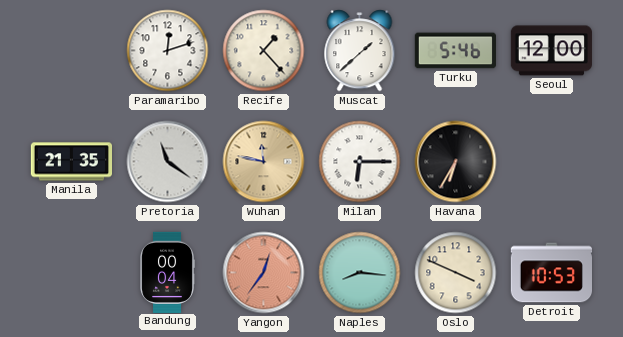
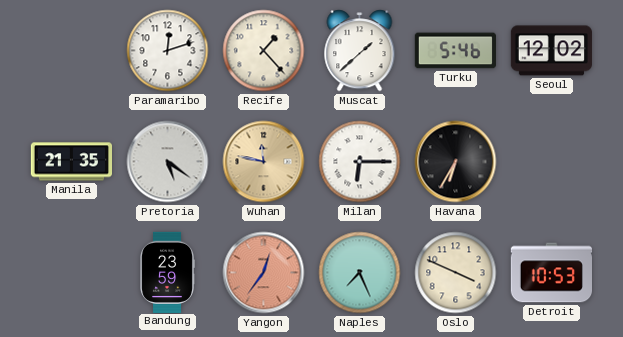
Seoul: 12:00 -> 12:02
Pretoria: 11:21 -> 5:21
Bandung: 00:04 -> 23:59
Naples: 8:16 -> 7:26
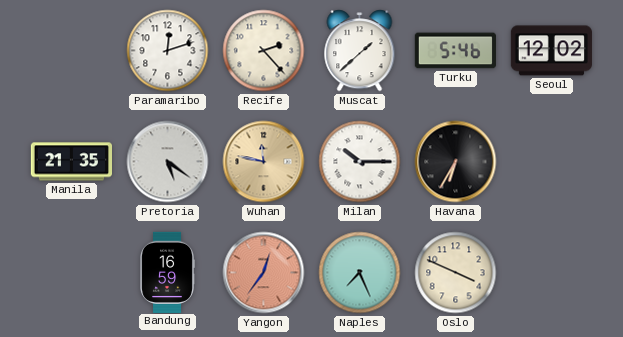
Recife: 1:23 -> 2:23
Milan: 6:15 -> 10:15
Bandung: 23:59 -> 16:59
Detroit: 10:53 -> none
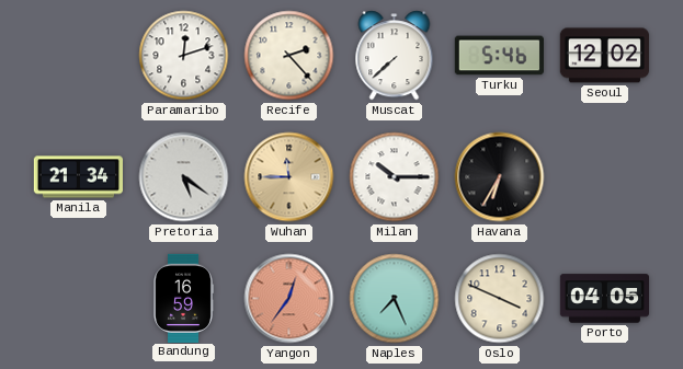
Muscat: 1:38 -> 7:38
Manila: 21:35 -> 21:34
Wuhan: 11:47 -> 11:45
Porto: none -> 04:05
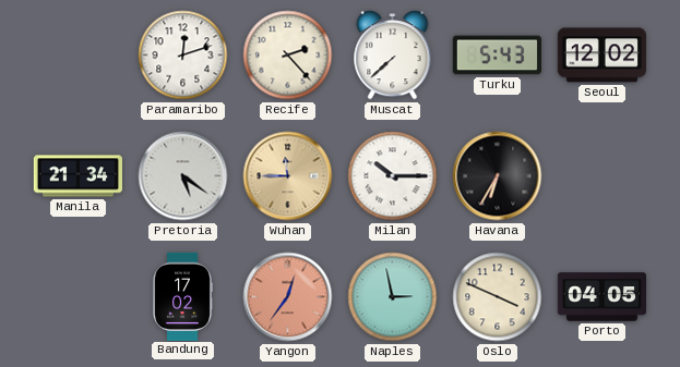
Turku: 5:46 -> 5:43
Bandung: 16:59 -> 17:02
Naples: 7:26 -> 2:58
